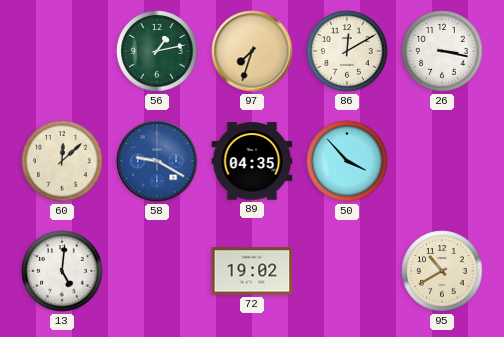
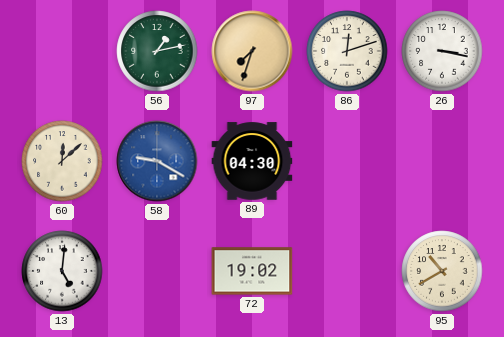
86: 12:10 -> 12:12
89: 04:35 -> 04:30
50: 3:53 -> none
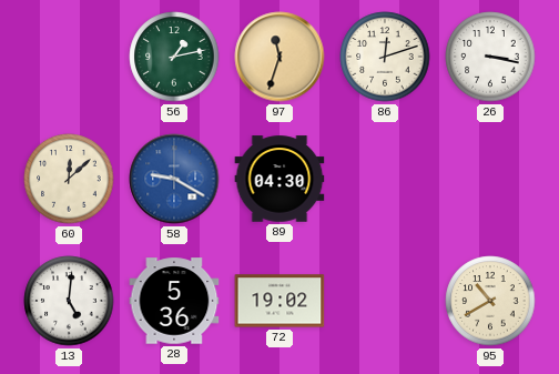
97: 7:33 -> 11:33
28: none -> 5:36
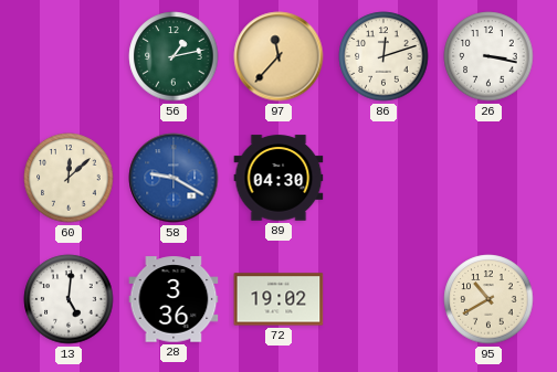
97: 11:33 -> 11:37
28: 5:36 -> 3:36
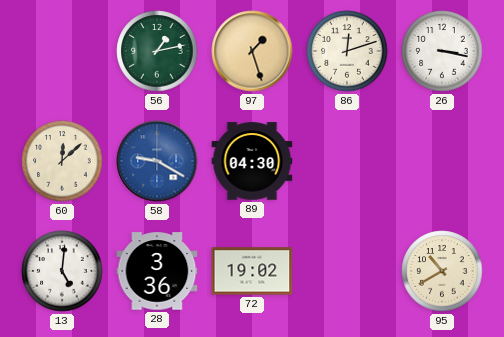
97: 11:37 -> 1:27
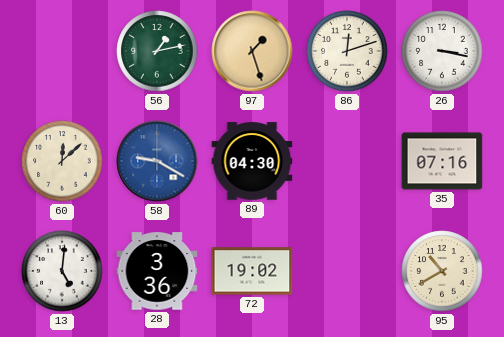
35: none -> 07:16
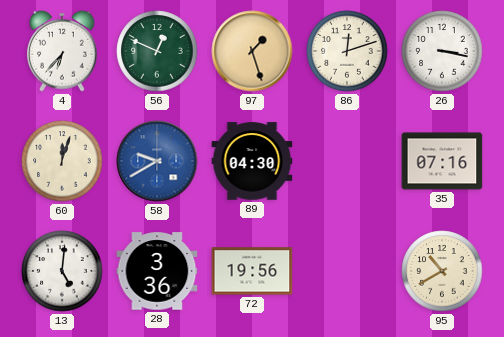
4: none -> 6:37
56: 1:13 -> 12:49
60: 12:08 -> 12:03
58: 9:20 -> 9:40
72: 19:02 -> 19:56
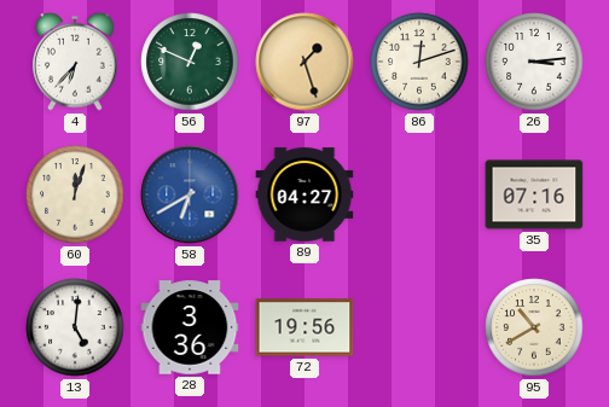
26: 3:17 -> 3:14
58: 9:40 -> 6:40
89: 04:30 -> 04:27
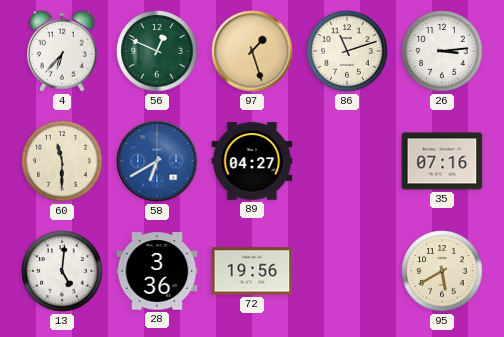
86: 12:12 -> 11:12
60: 12:03 -> 11:30
95: 10:40 -> 5:40
